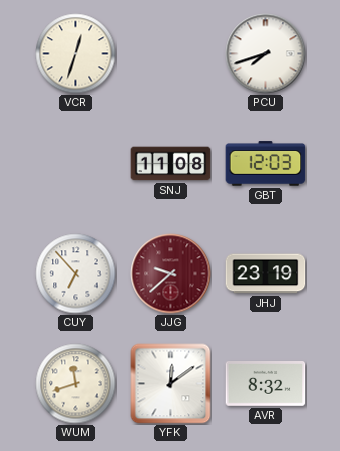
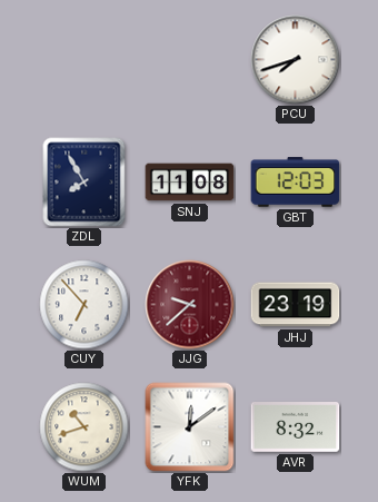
VCR: 12:33 -> none
ZDL: none -> 7:55
WUM: 11:42 -> 10:42
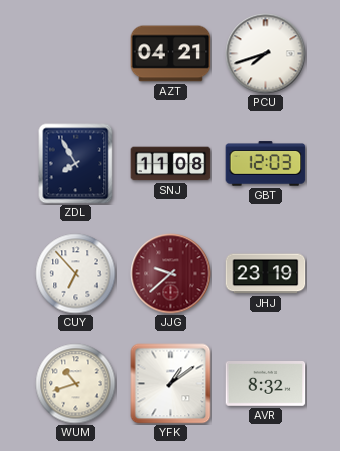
AZT: none -> 04:21
YFK: 12:09 -> 1:09
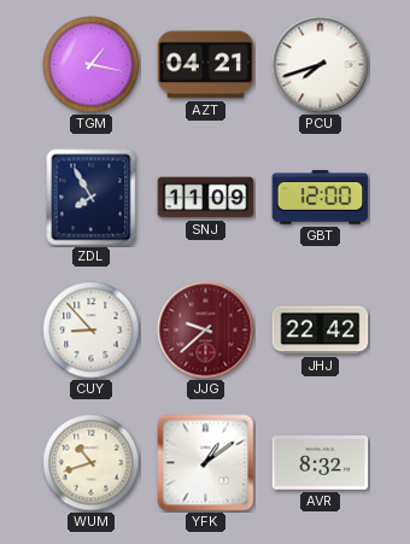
TGM: none -> 1:17
SNJ: 11:08 -> 11:09
GBT: 12:03 -> 12:00
CUY: 6:53 -> 8:53
JHJ: 23:19 -> 22:42
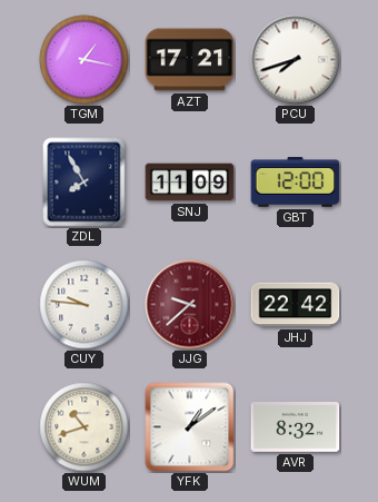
AZT: 04:21 -> 17:21
CUY: 8:53 -> 9:46
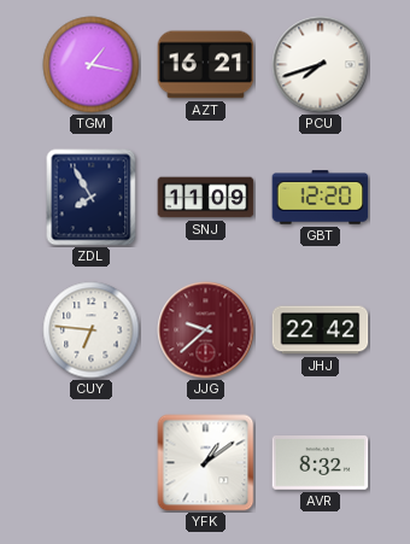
AZT: 17:21 -> 16:21
GBT: 12:00 -> 12:20
CUY: 9:46 -> 6:46
WUM: 10:42 -> none
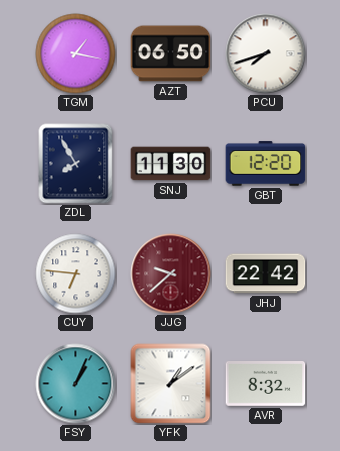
AZT: 16:21 -> 06:50
SNJ: 11:09 -> 11:30
FSY: none -> 1:04
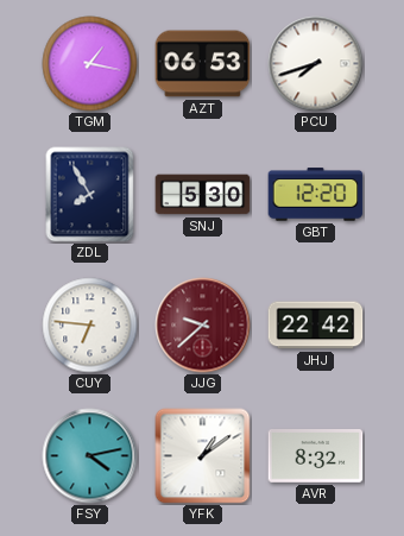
AZT: 06:50 -> 06:53
SNJ: 11:30 -> 5:30
FSY: 1:04 -> 4:13
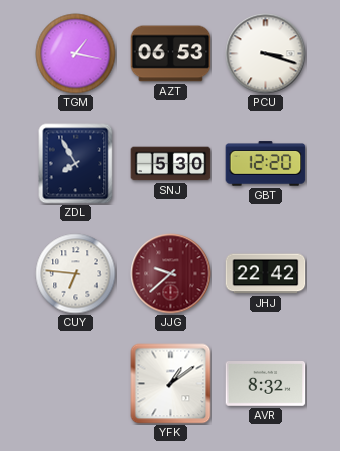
PCU: 7:42 -> 3:18
FSY: 4:13 -> none
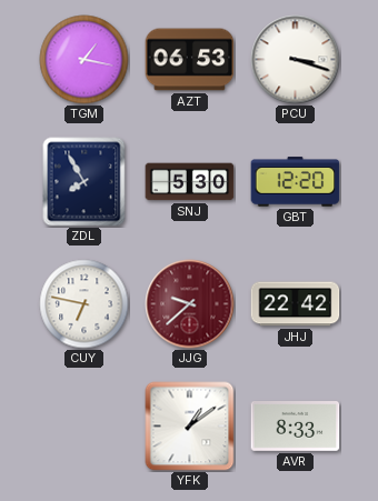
CUY: 6:46 -> 6:47
AVR: 8:32 -> 8:33
